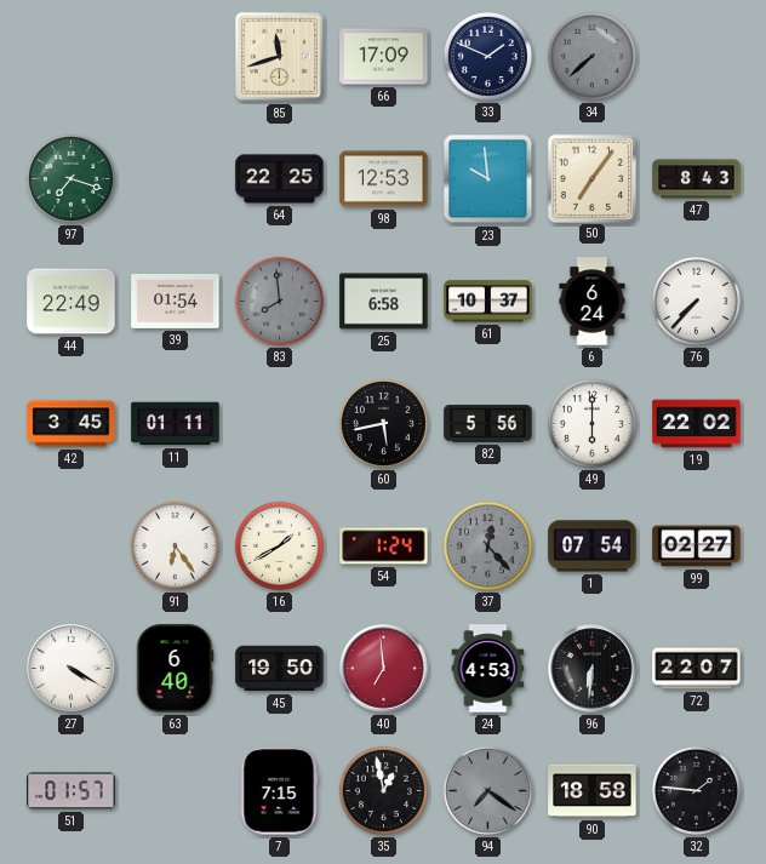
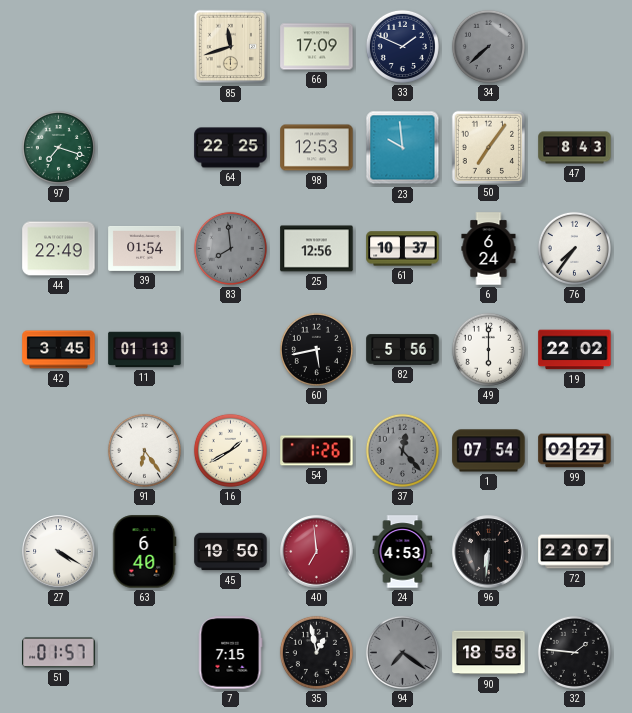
25: 6:58 -> 12:56
76: 7:37 -> 7:36
11: 01:11 -> 01:13
54: 1:24 -> 1:26
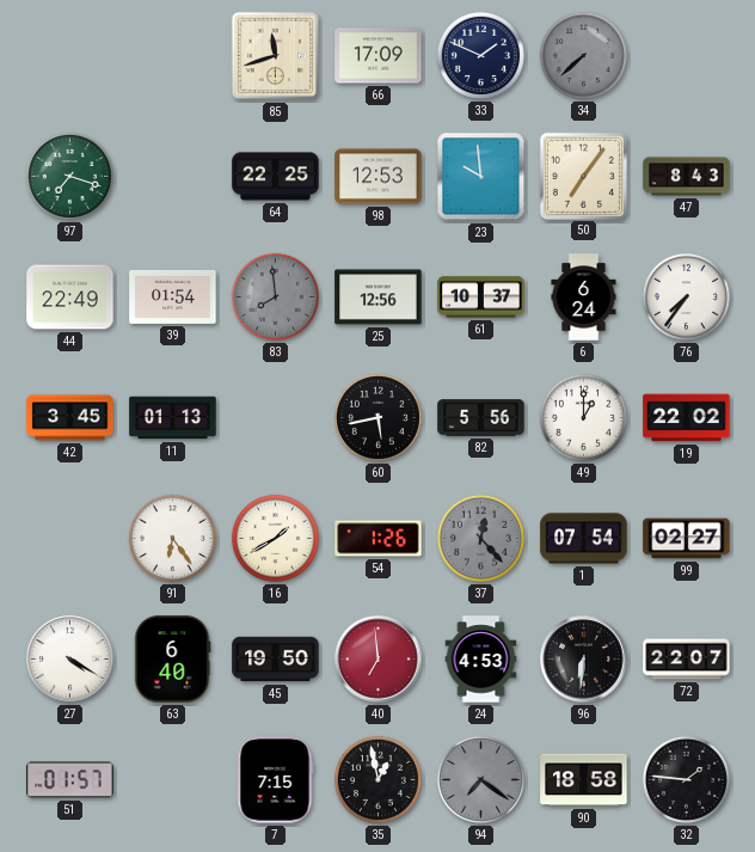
49: 6:00 -> 1:00
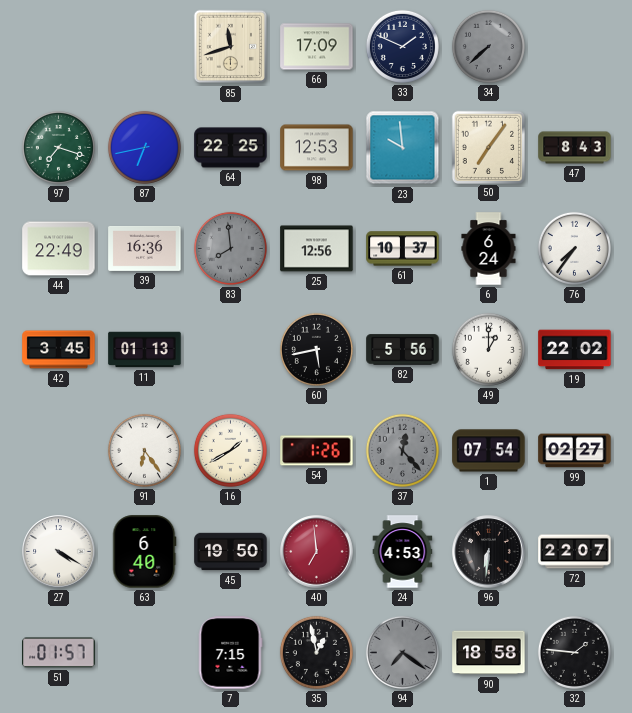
87: none -> 6:43
39: 01:54 -> 16:36
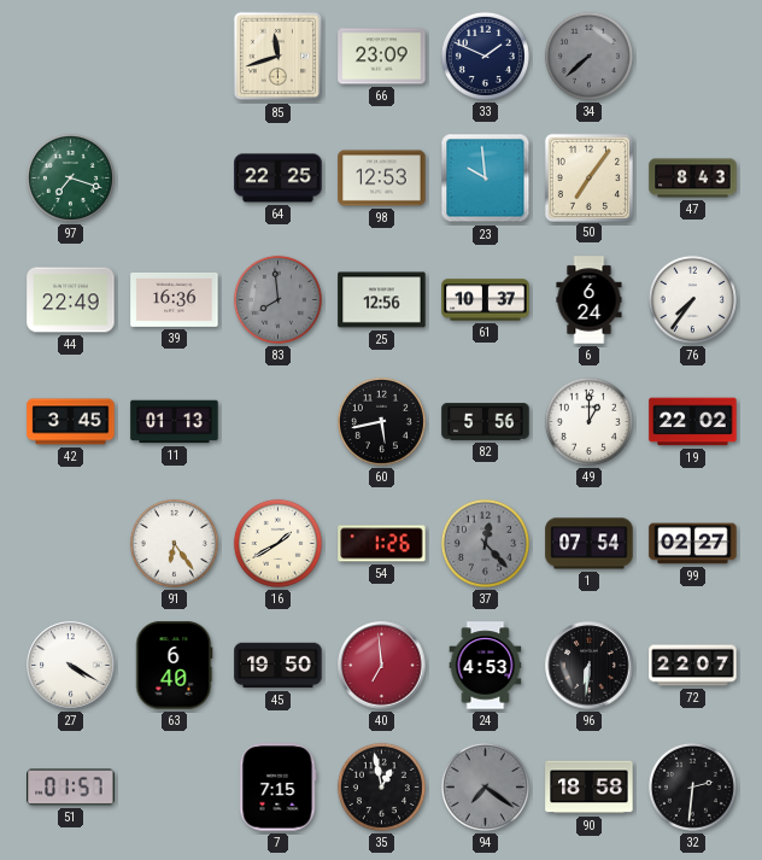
66: 17:09 -> 23:09
87: 6:43 -> none
32: 1:46 -> 2:31
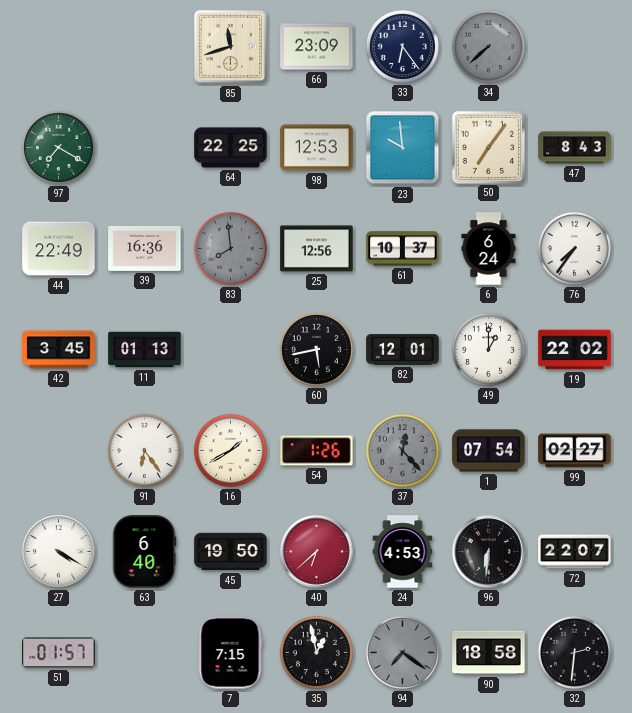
33: 1:49 -> 6:24
97: 7:18 -> 7:20
82: 5:56 -> 12:01
40: 6:59 -> 6:38
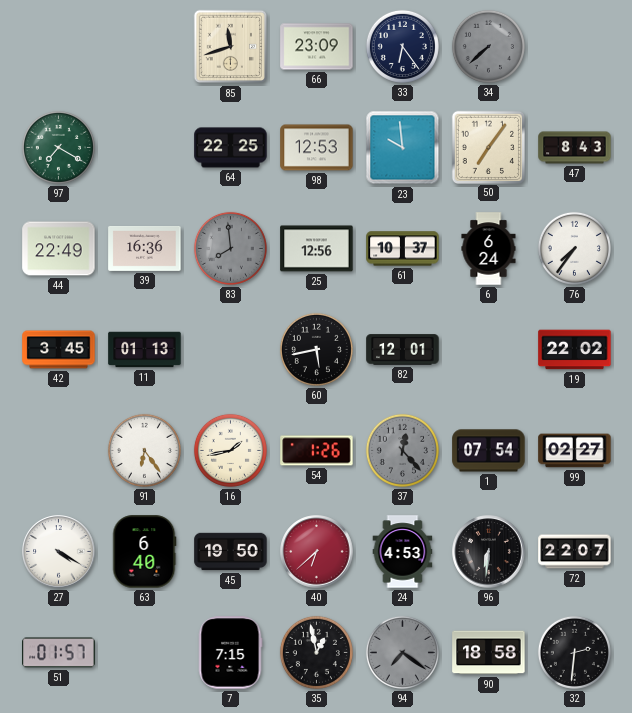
49: 1:00 -> none
16: 1:40 -> 1:43
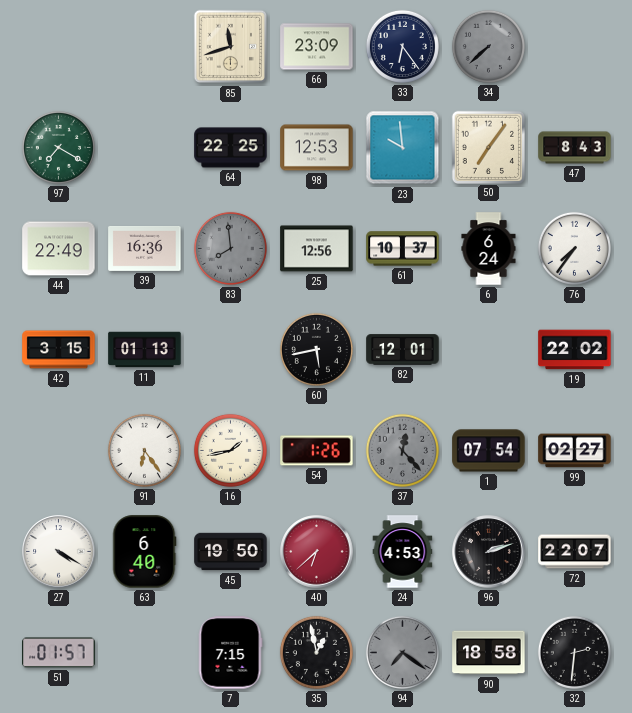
42: 3:45 -> 3:15
96: 6:31 -> 2:12
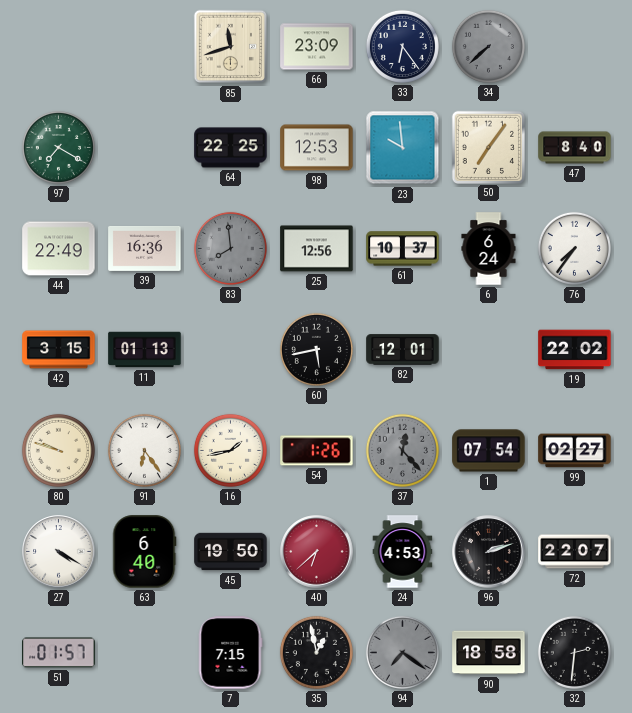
47: 8:43 -> 8:40
80: none -> 9:48
